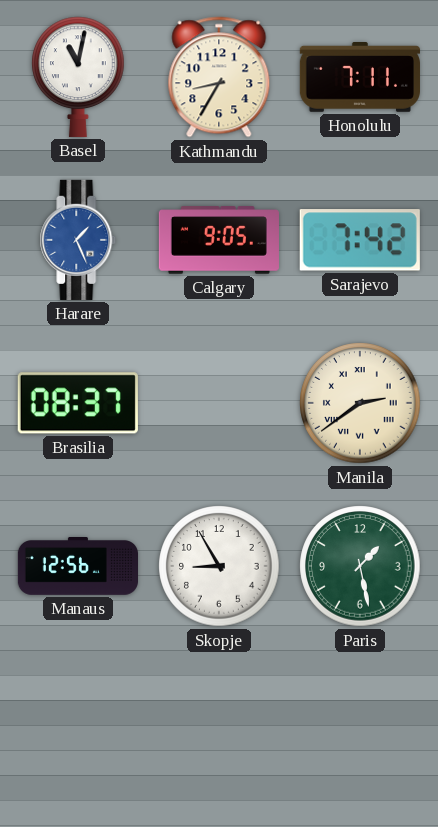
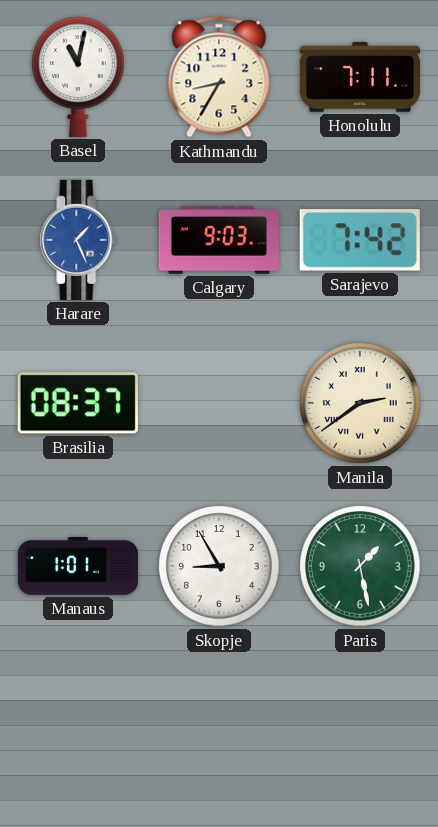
Calgary: 9:05 -> 9:03
Manaus: 12:56 -> 1:01
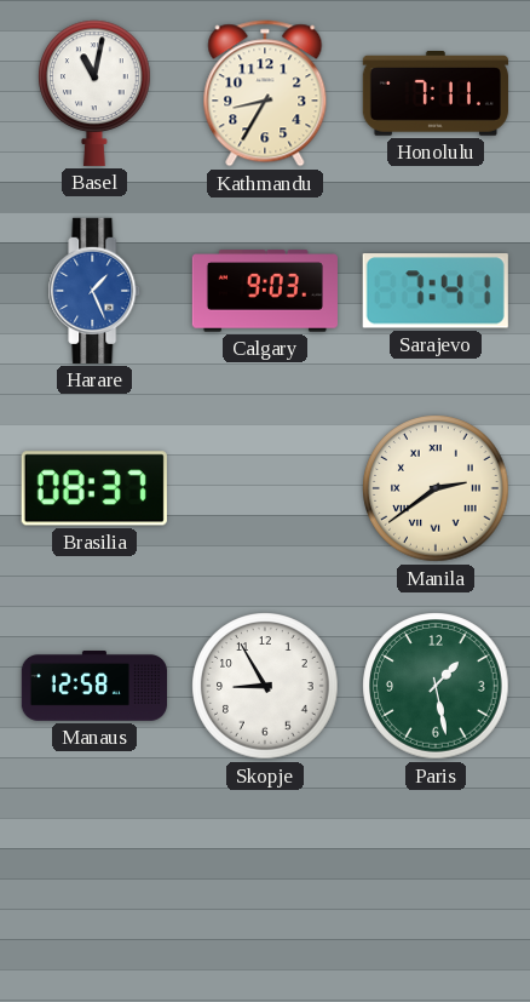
Sarajevo: 7:42 -> 7:41
Manaus: 1:01 -> 12:58
